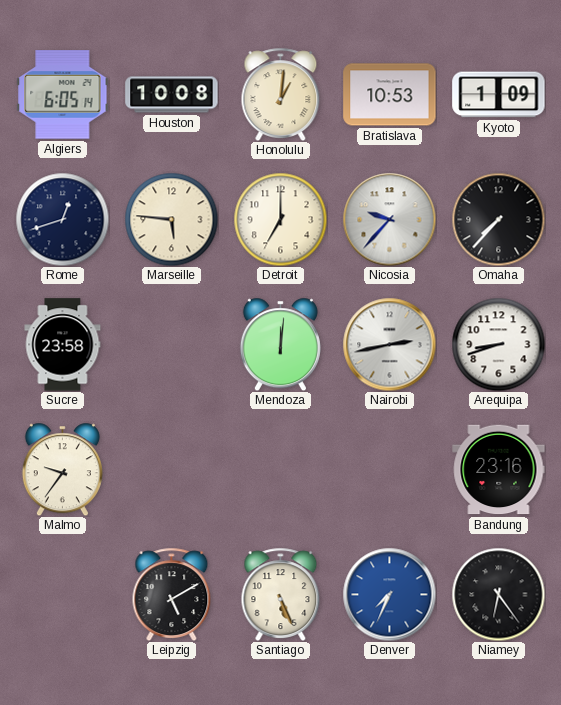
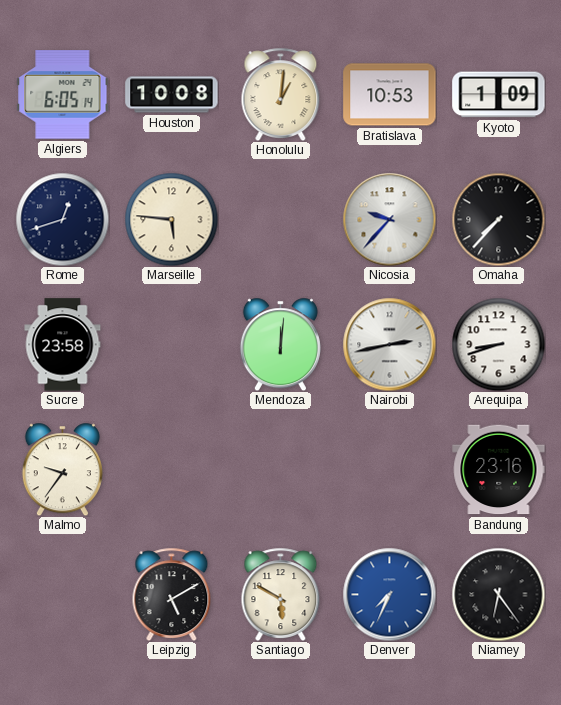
Detroit: 7:00 -> none
Santiago: 5:26 -> 5:50
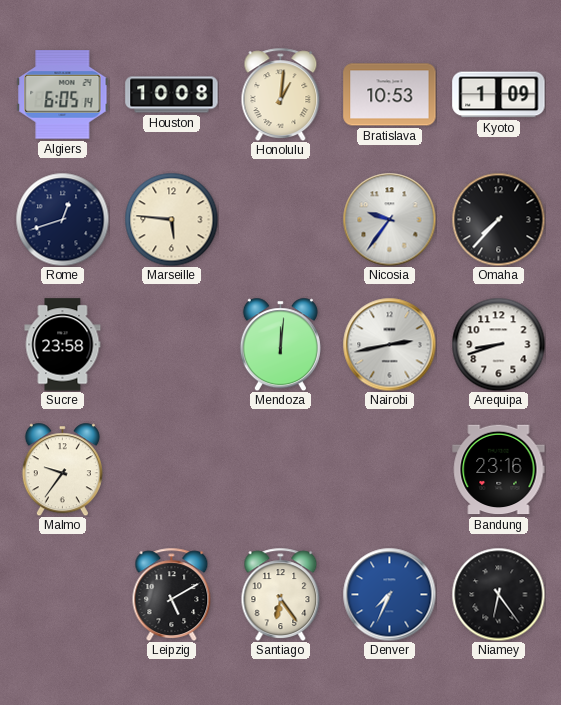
Nicosia: 9:37 -> 9:36
Santiago: 5:50 -> 6:24
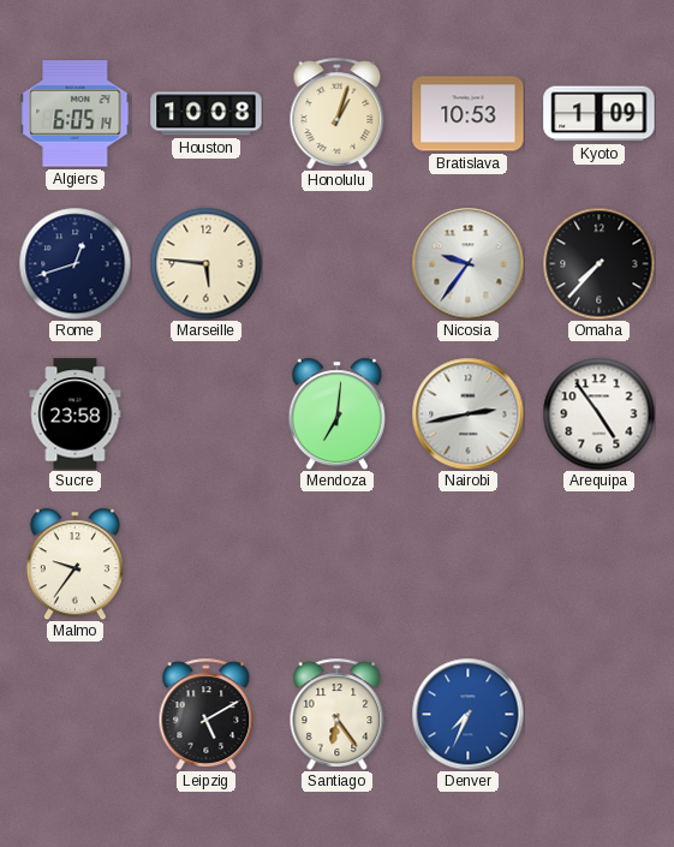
Honolulu: 1:01 -> 1:03
Mendoza: 12:01 -> 7:01
Arequipa: 8:42 -> 4:54
Bandung: 23:16 -> none
Niamey: 6:24 -> none
